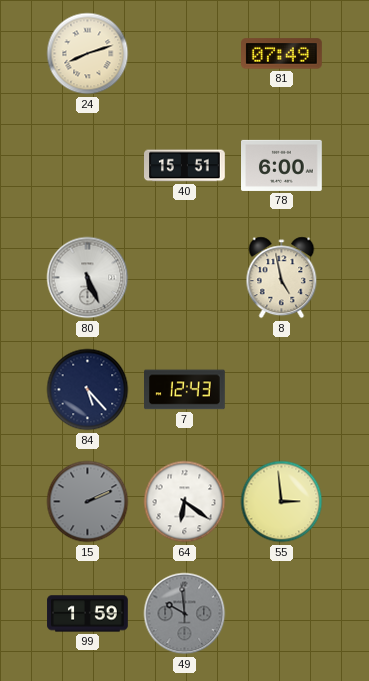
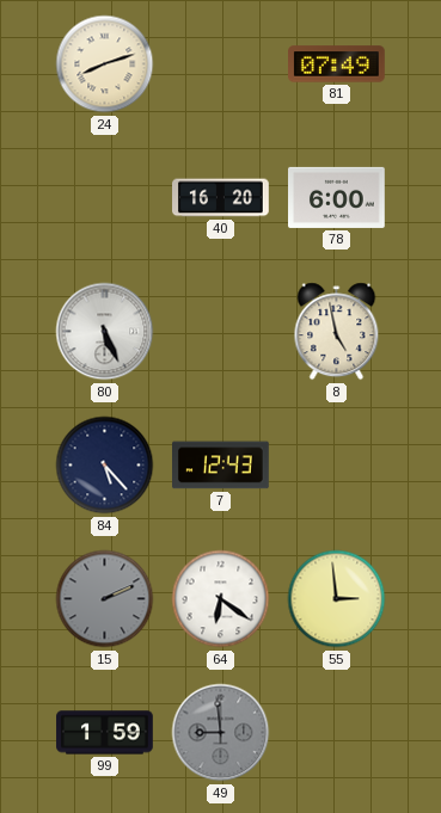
40: 15:51 -> 16:20
49: 9:59 -> 8:59
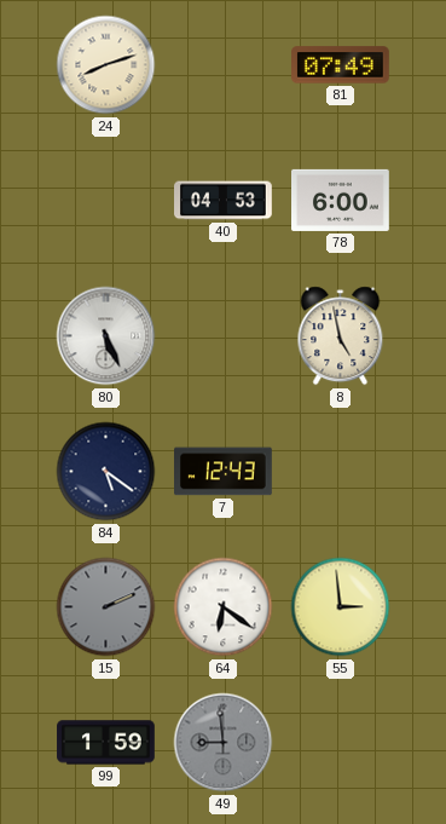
40: 16:20 -> 04:53
84: 5:23 -> 5:21
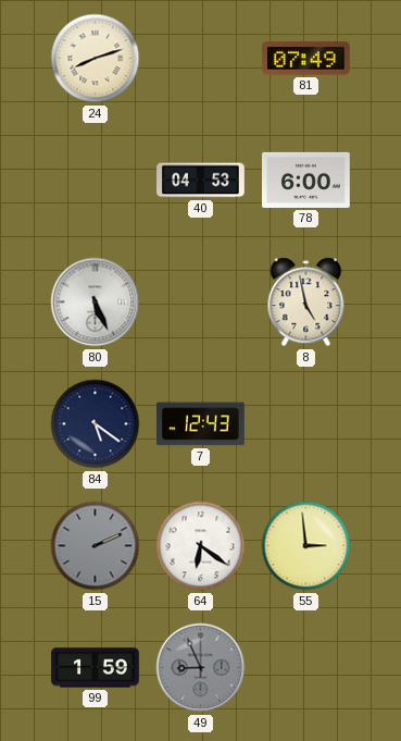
49: 8:59 -> 8:56
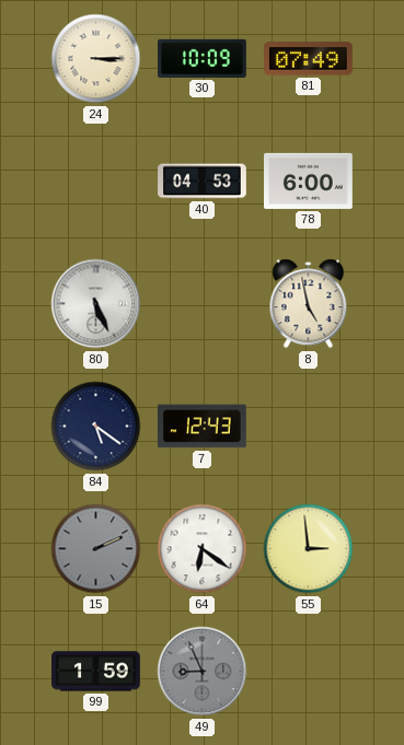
24: 8:12 -> 3:15
30: none -> 10:09
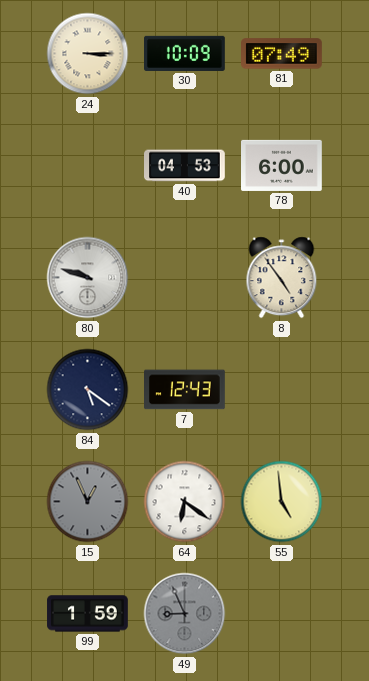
80: 5:26 -> 9:48
8: 4:58 -> 4:54
15: 2:11 -> 12:56
55: 2:59 -> 4:59
